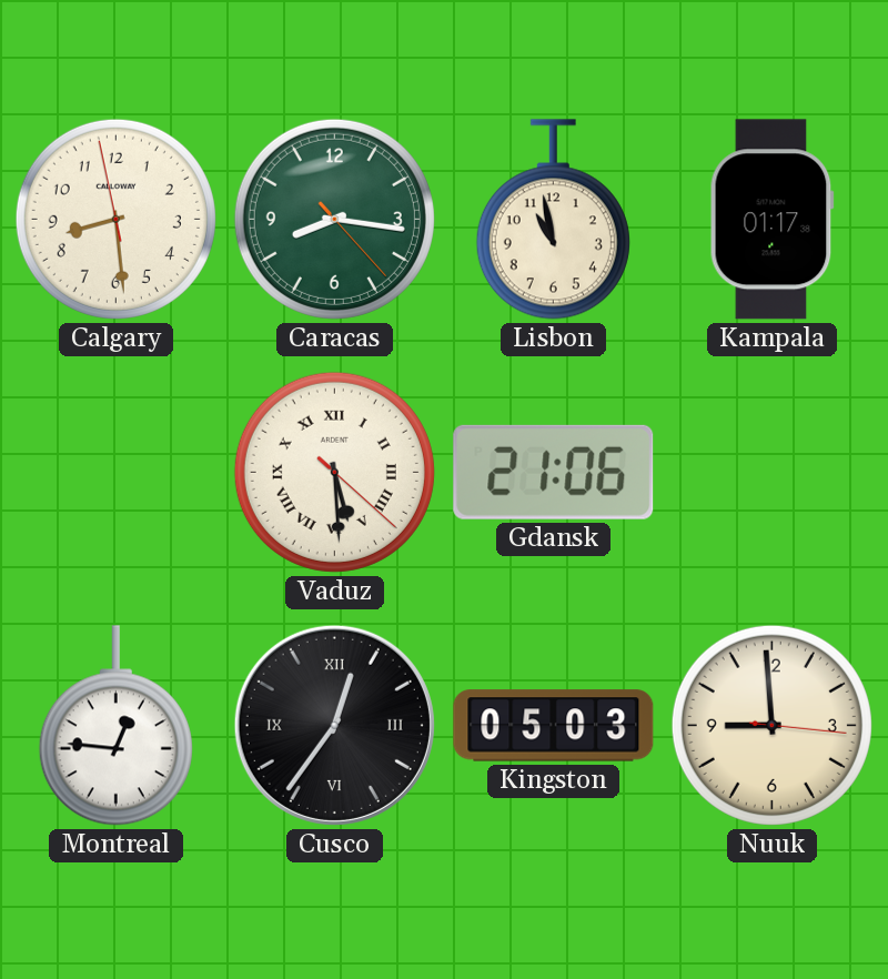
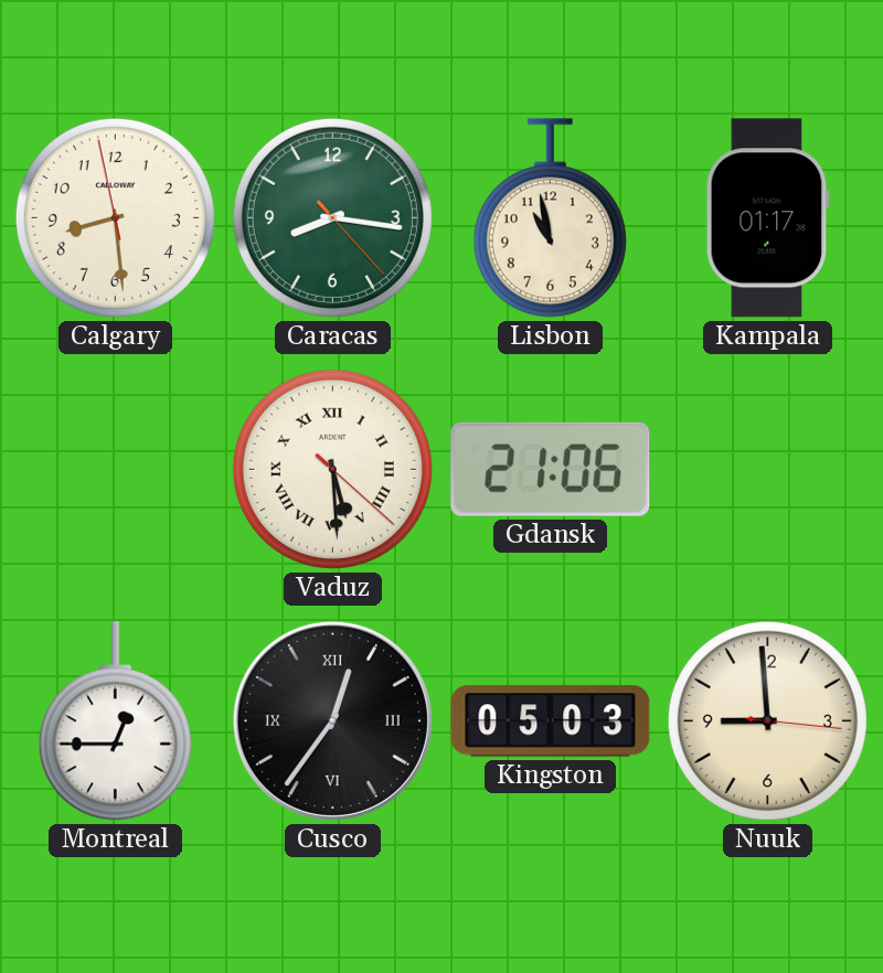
Montreal: 12:46 -> 12:45
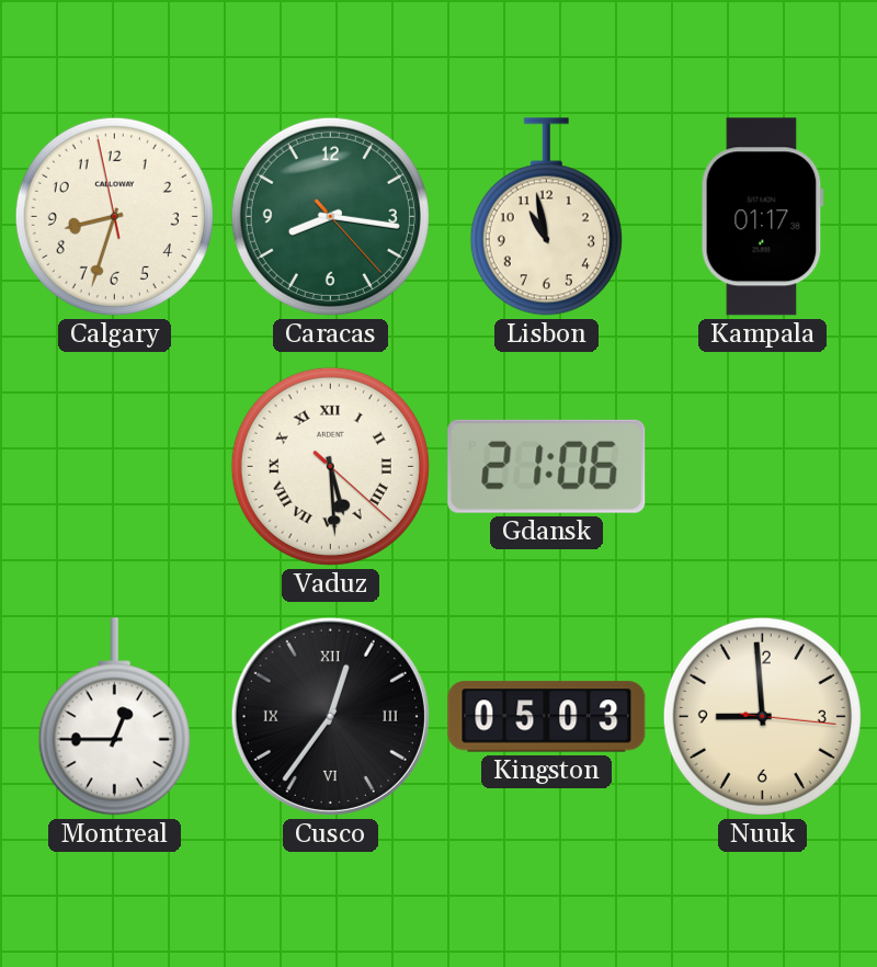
Calgary: 8:28 -> 8:32
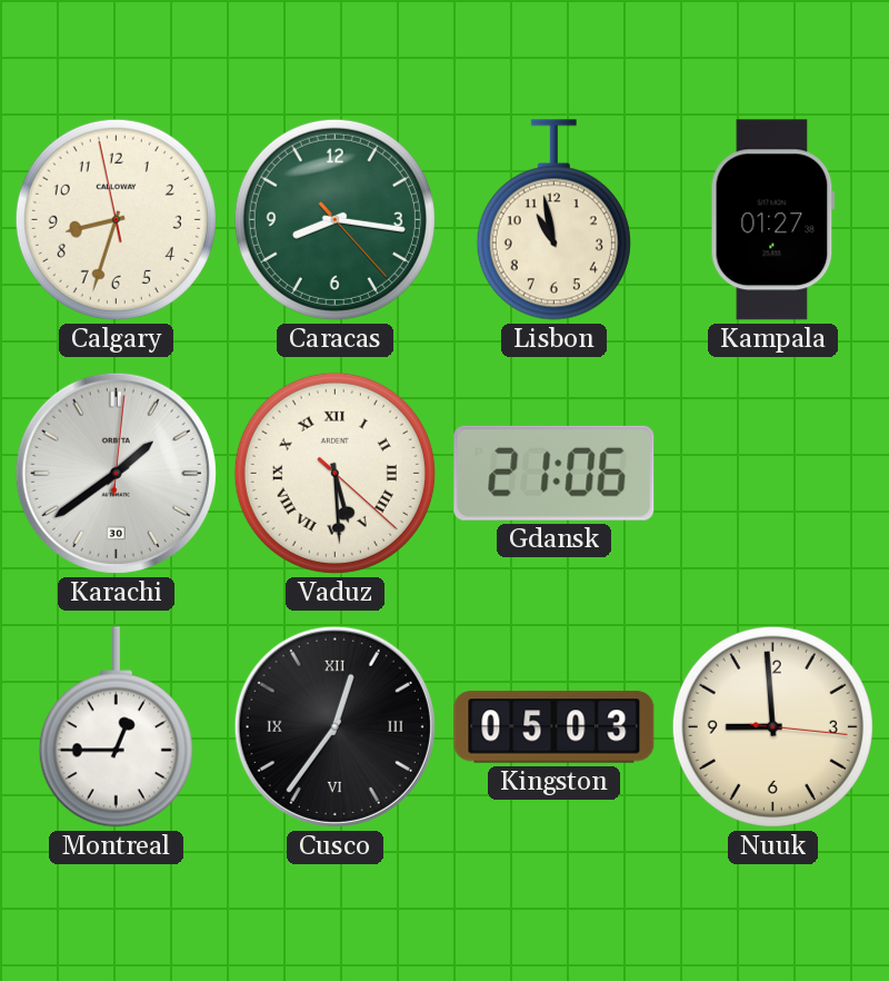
Kampala: 01:17 -> 01:27
Karachi: none -> 1:39
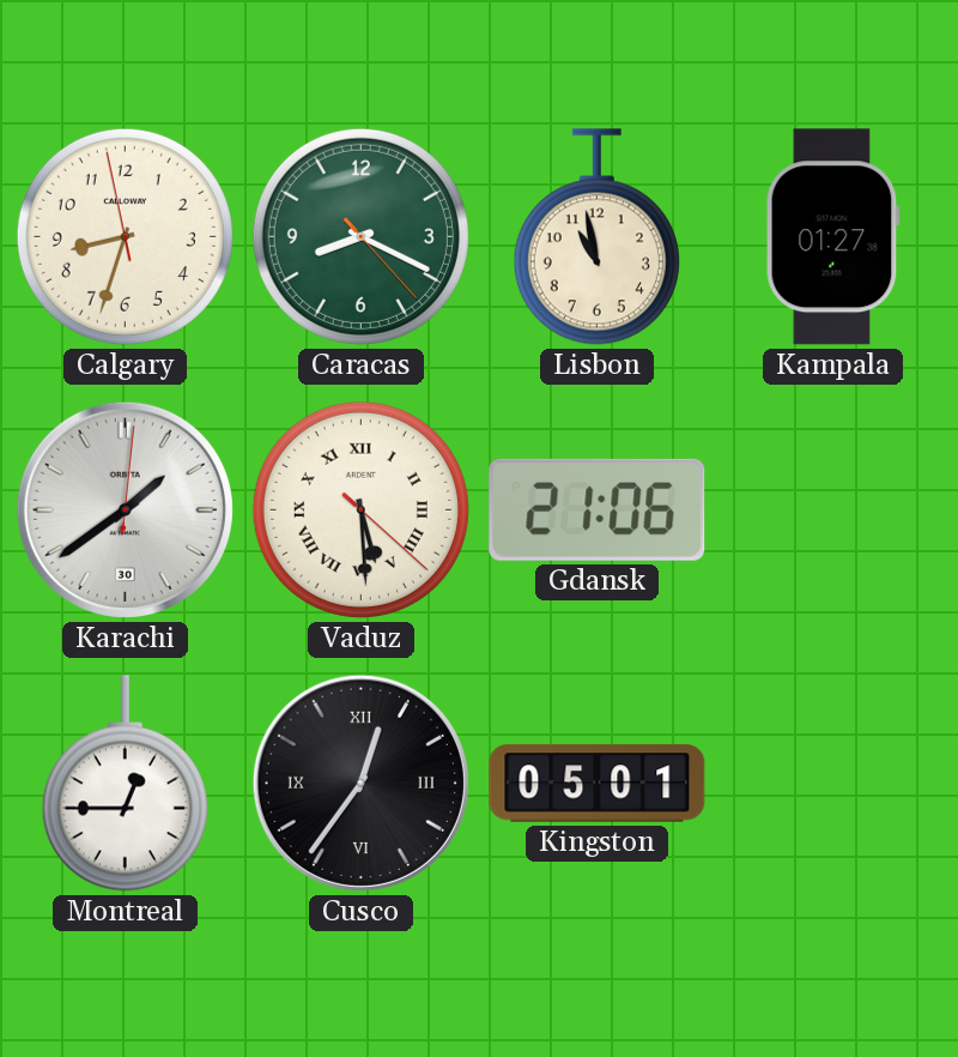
Caracas: 8:16 -> 8:19
Kingston: 05:03 -> 05:01
Nuuk: 8:59 -> none
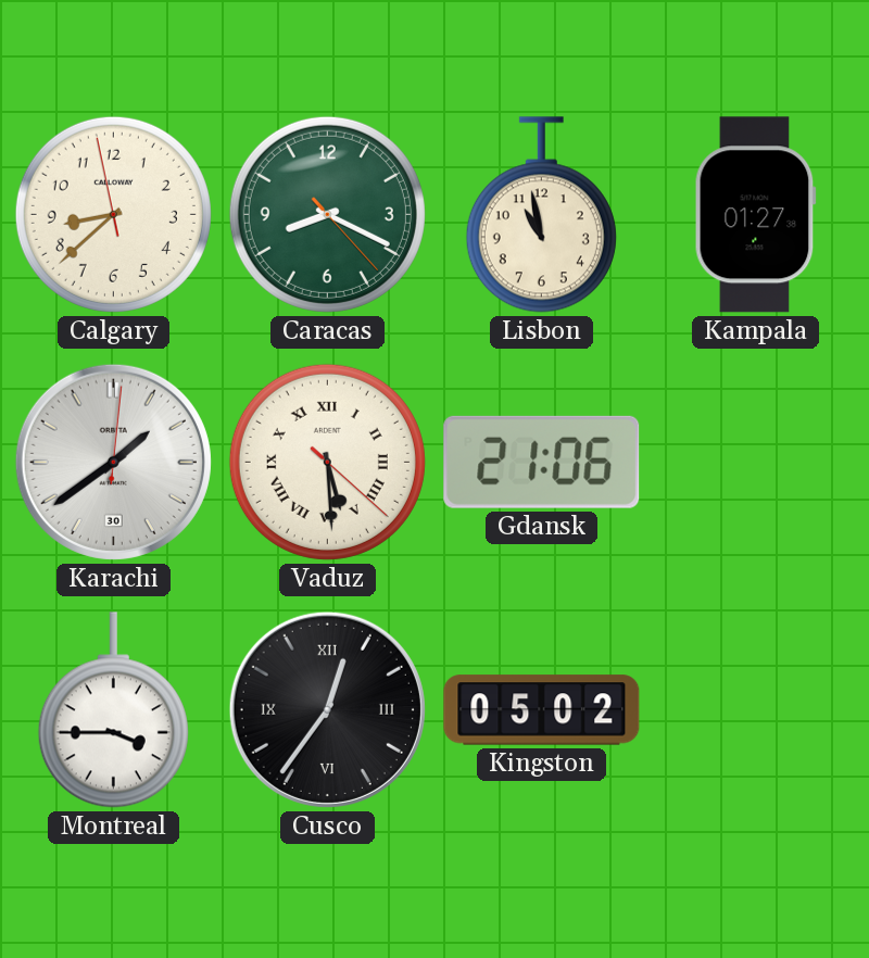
Calgary: 8:32 -> 8:37
Montreal: 12:45 -> 3:45
Kingston: 05:01 -> 05:02
